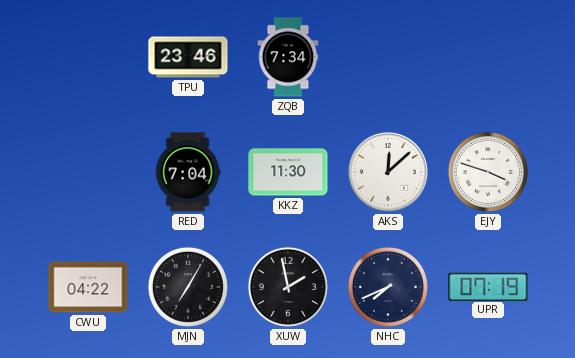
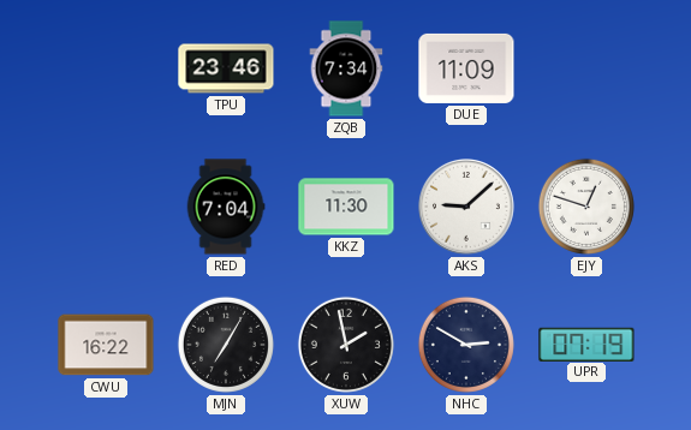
DUE: none -> 11:09
AKS: 12:08 -> 9:08
EJY: 3:48 -> 12:48
CWU: 04:22 -> 16:22
NHC: 7:41 -> 2:50
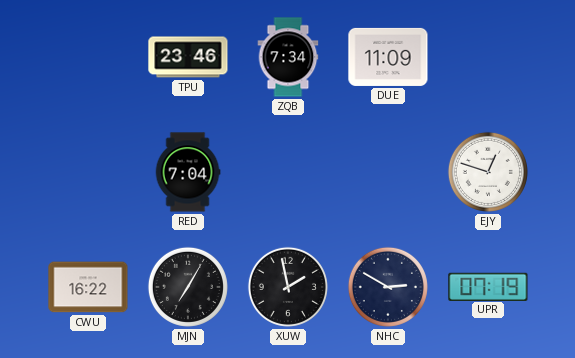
KKZ: 11:30 -> none
AKS: 9:08 -> none
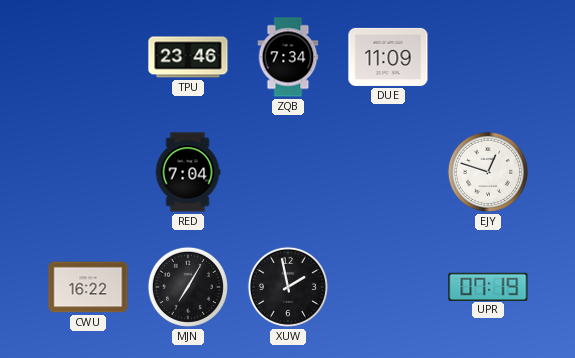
NHC: 2:50 -> none
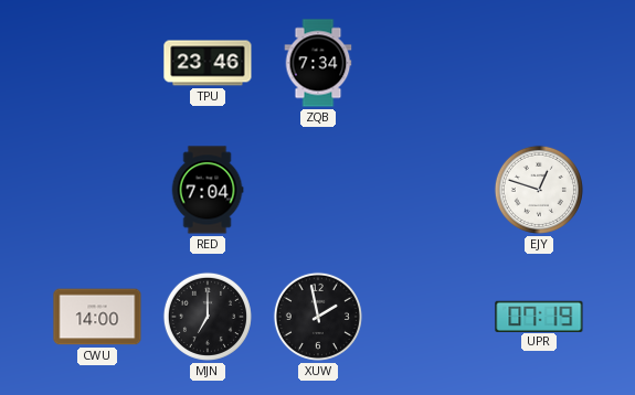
DUE: 11:09 -> none
CWU: 16:22 -> 14:00
MJN: 7:05 -> 7:00
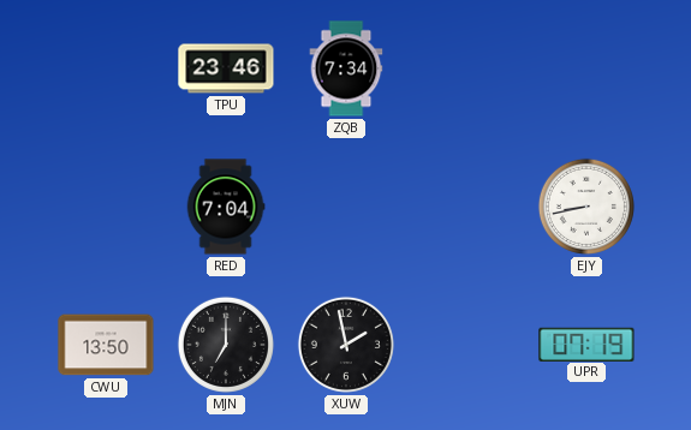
EJY: 12:48 -> 8:43
CWU: 14:00 -> 13:50
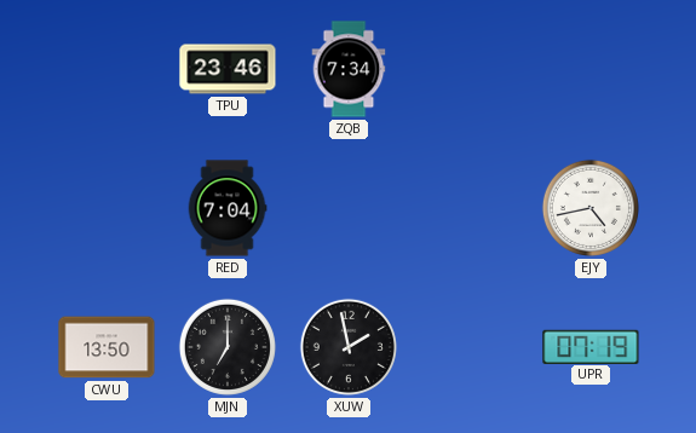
EJY: 8:43 -> 4:43
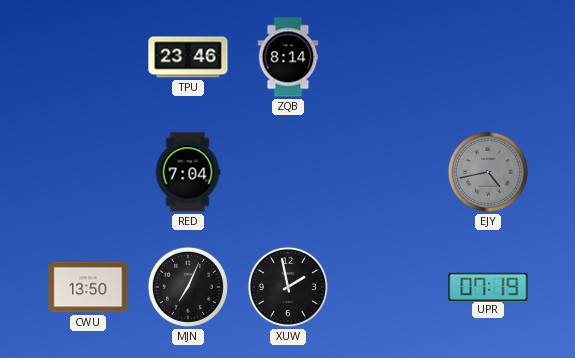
ZQB: 7:34 -> 8:14
EJY dial: white -> grey
MJN: 7:00 -> 7:04
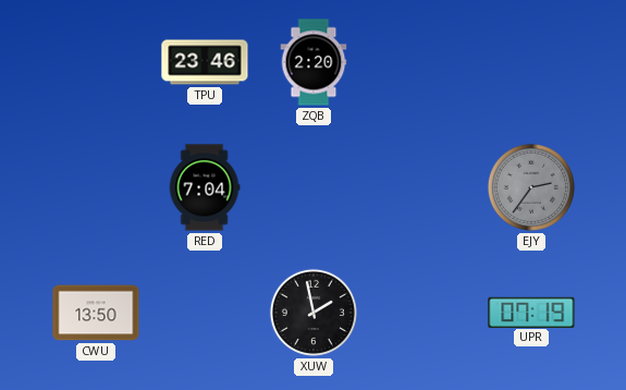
ZQB: 8:14 -> 2:20
EJY: 4:43 -> 2:36
MJN: 7:04 -> none
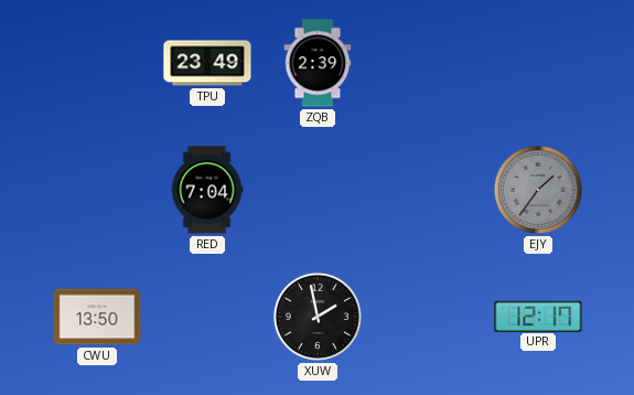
TPU: 23:46 -> 23:49
ZQB: 2:20 -> 2:39
EJY: 2:36 -> 1:36
UPR: 07:19 -> 12:17
